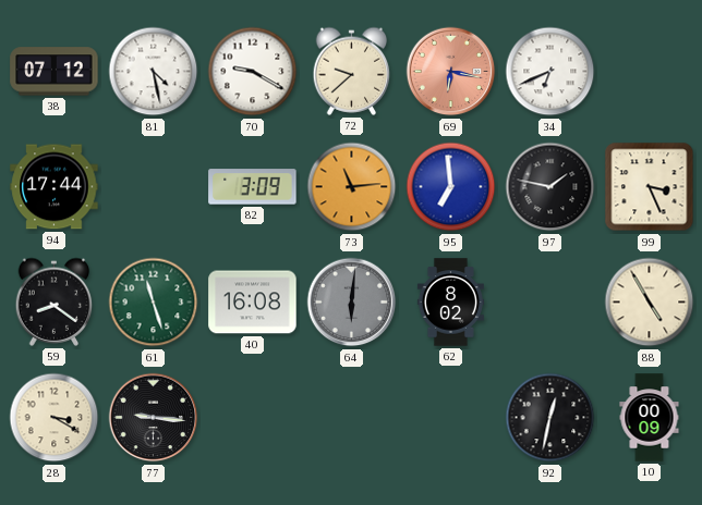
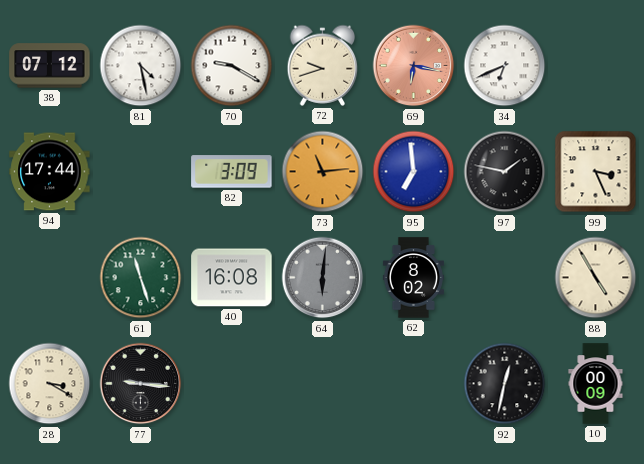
72: 9:38 -> 9:42
59: 8:21 -> none
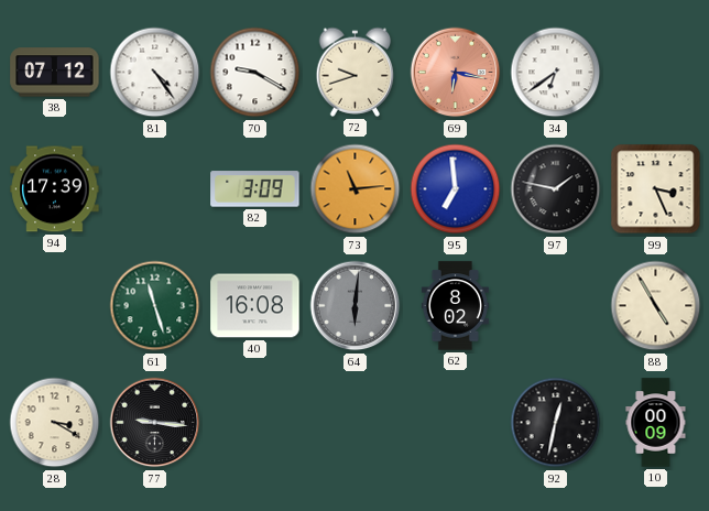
81: 4:28 -> 4:24
34: 6:41 -> 6:39
94: 17:44 -> 17:39
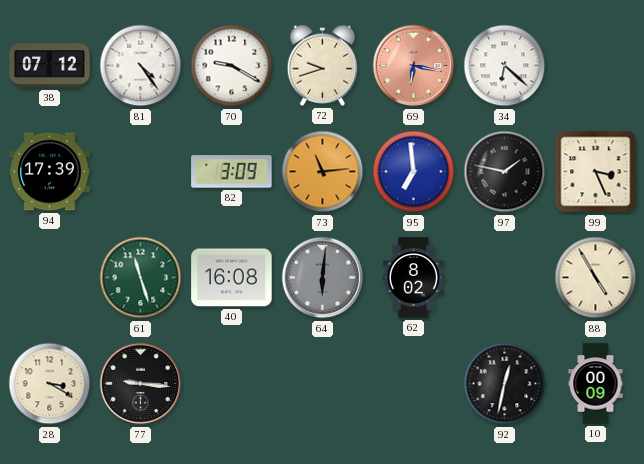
34: 6:39 -> 6:22
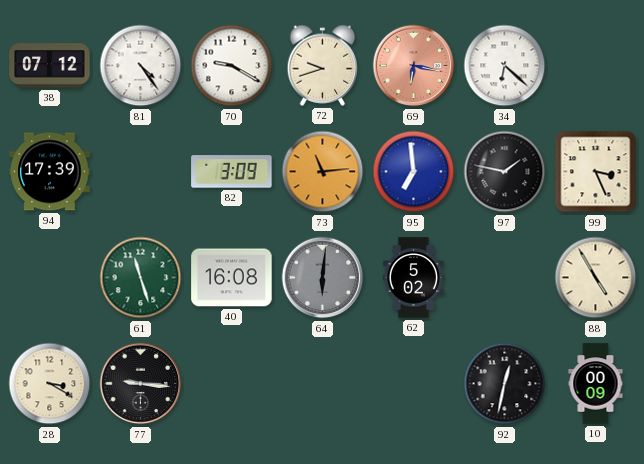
62: 8:02 -> 5:02
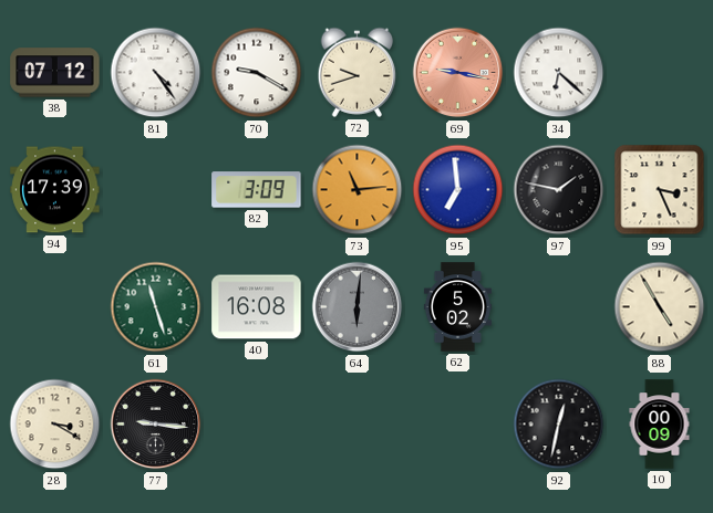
69: 6:17 -> 9:17
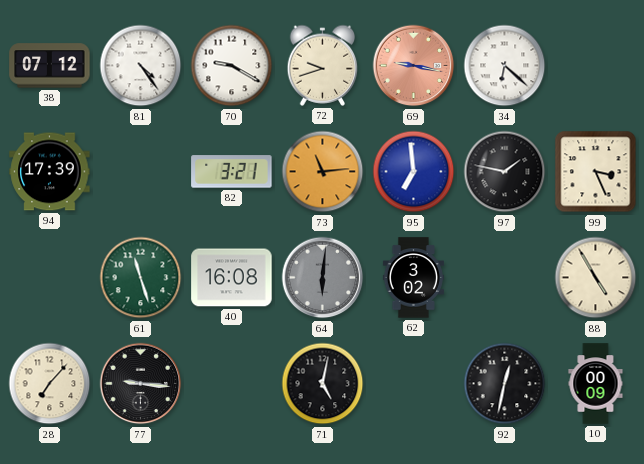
82: 3:09 -> 3:21
62: 5:02 -> 3:02
28: 3:20 -> 7:07
71: none -> 5:02
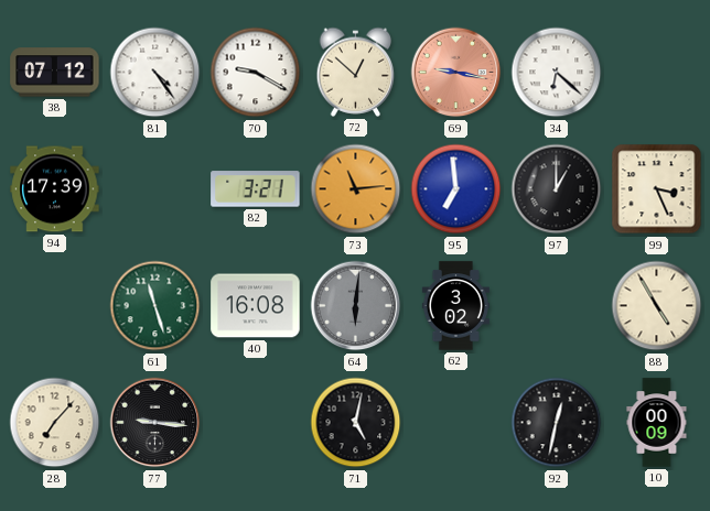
72: 9:42 -> 12:52
97: 1:47 -> 1:00
